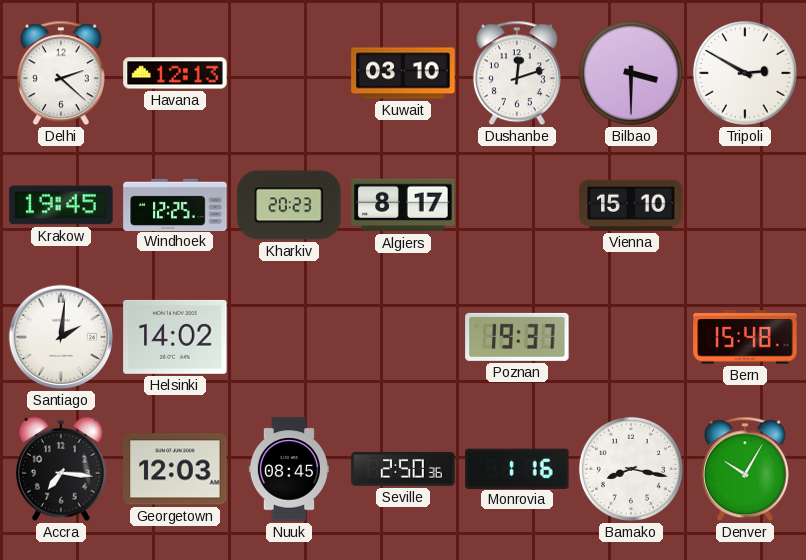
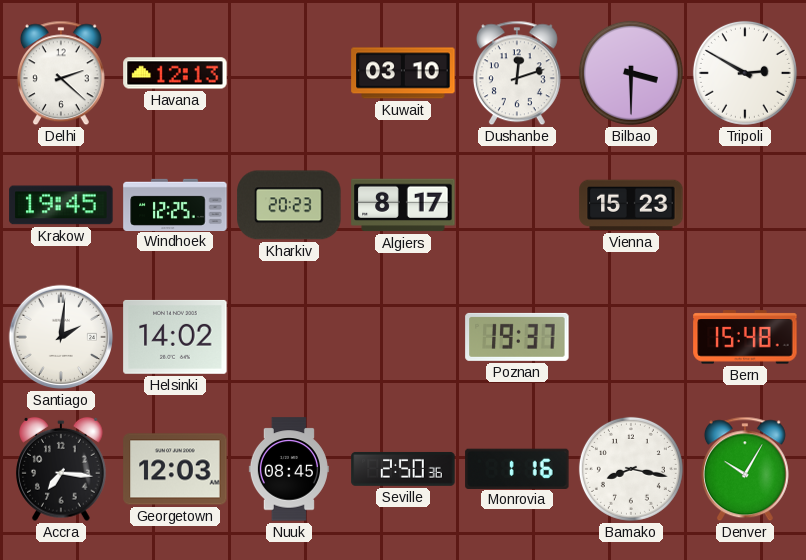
Vienna: 15:10 -> 15:23
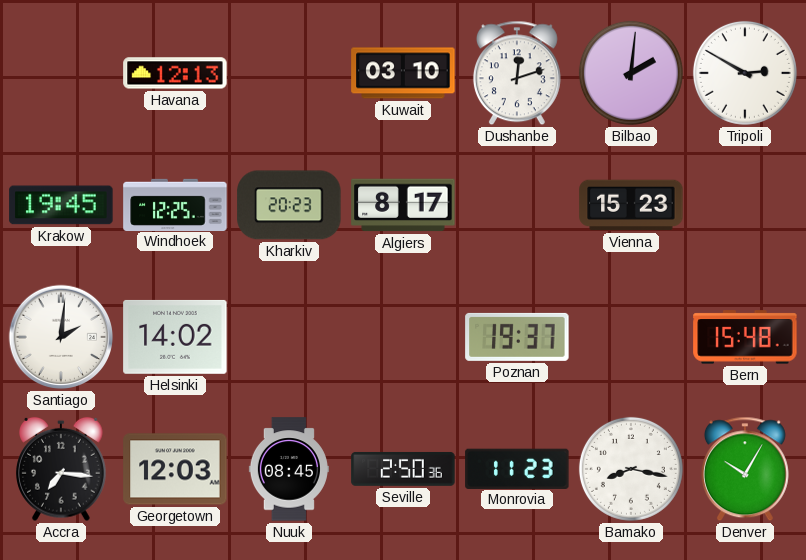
Delhi: 2:22 -> none
Bilbao: 3:30 -> 2:01
Monrovia: 1:16 -> 11:23
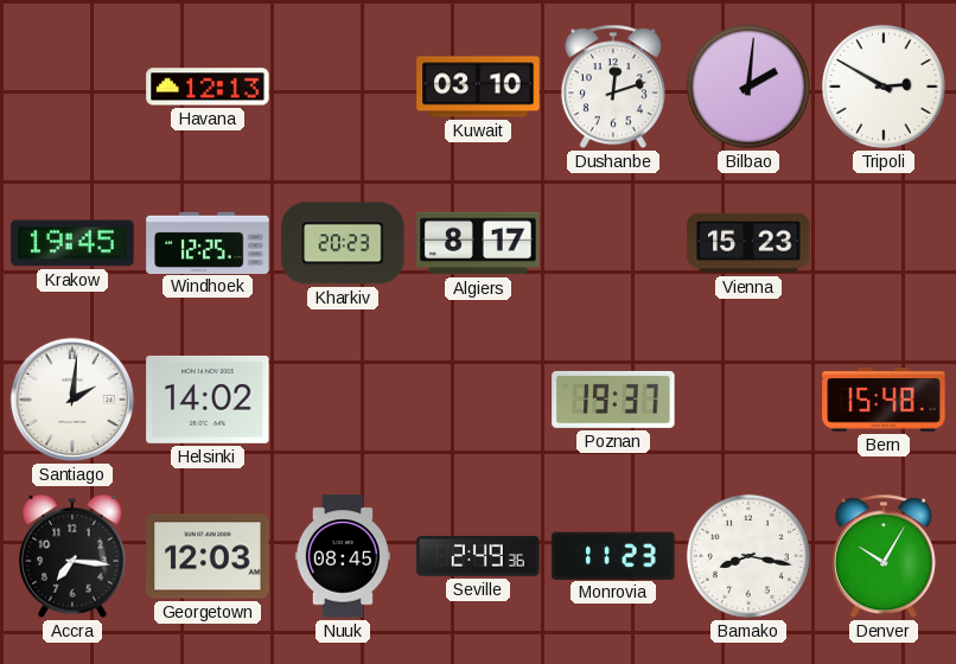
Seville: 2:50 -> 2:49
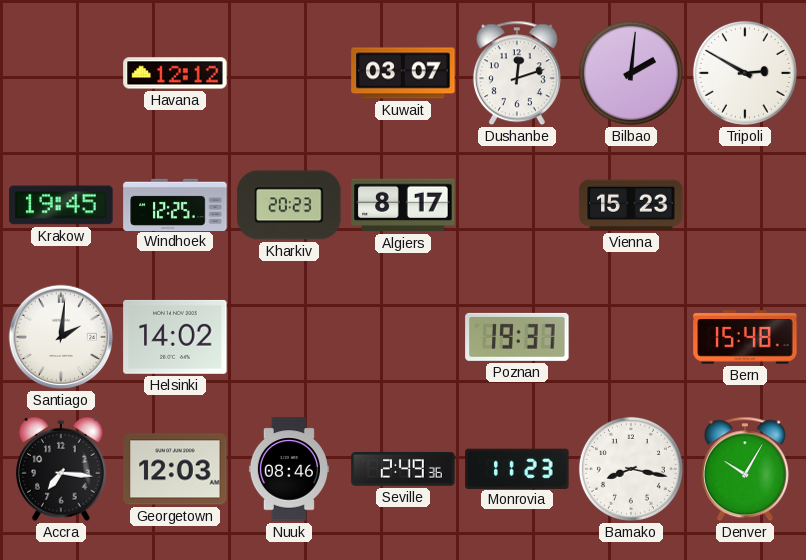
Havana: 12:13 -> 12:12
Kuwait: 03:10 -> 03:07
Nuuk: 08:45 -> 08:46
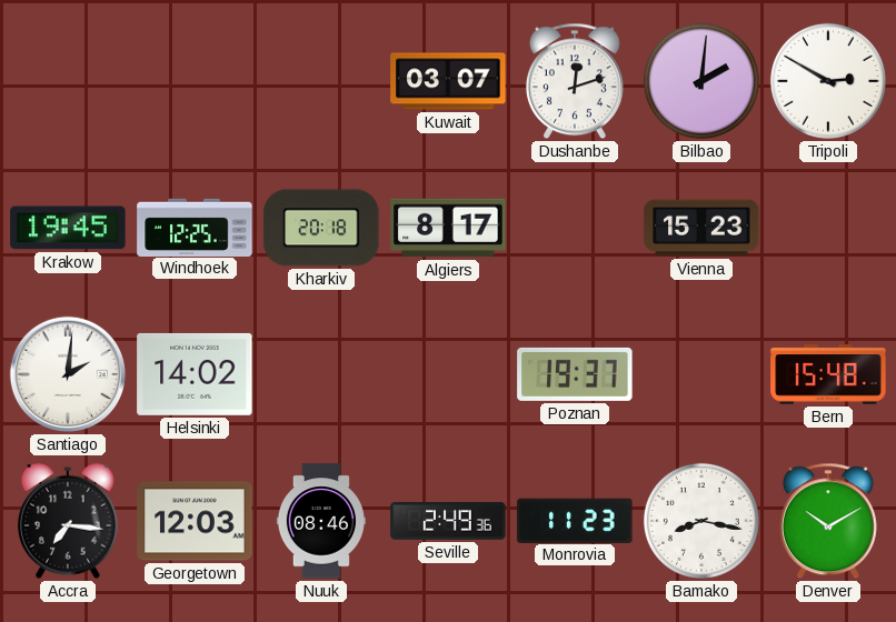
Havana: 12:12 -> none
Kharkiv: 20:23 -> 20:18
Denver: 10:05 -> 10:10
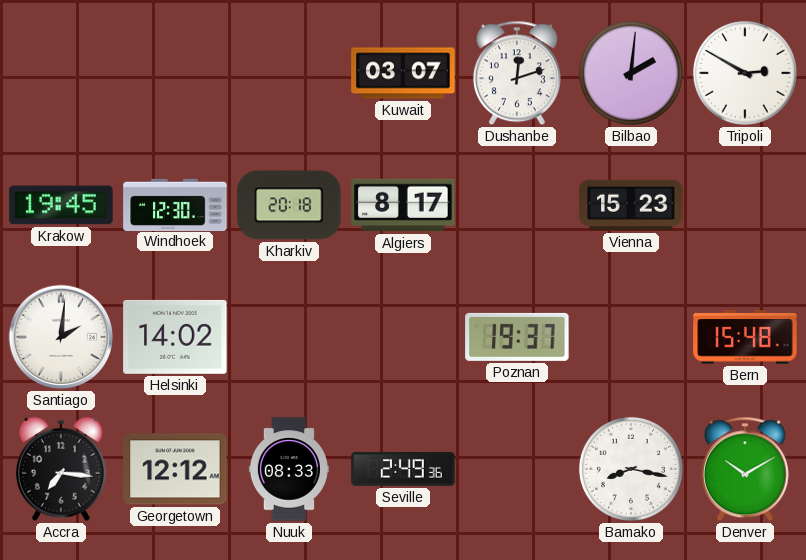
Windhoek: 12:25 -> 12:30
Georgetown: 12:03 -> 12:12
Nuuk: 08:46 -> 08:33
Monrovia: 11:23 -> none
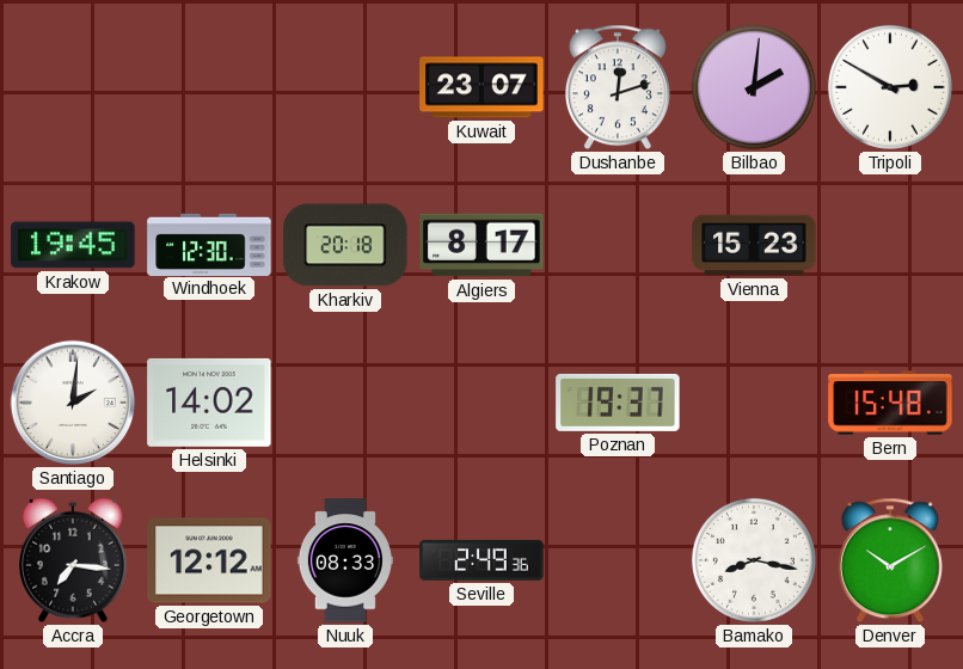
Kuwait: 03:07 -> 23:07
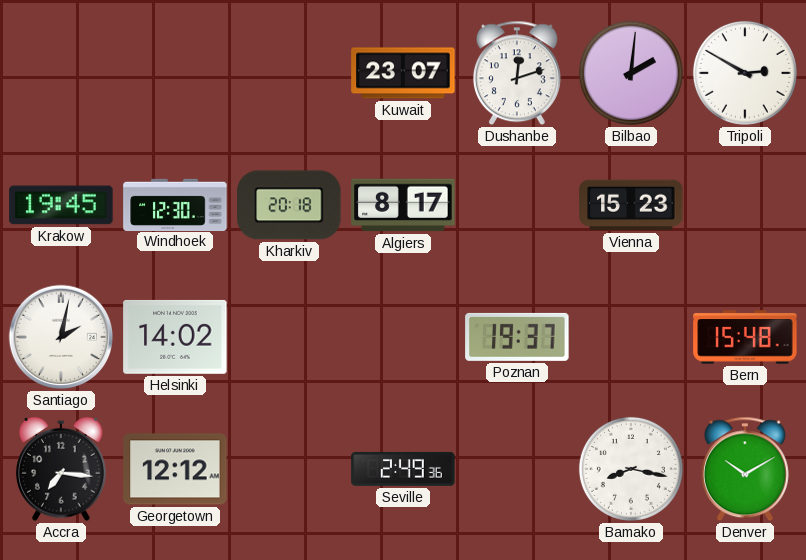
Santiago: 2:01 -> 2:02
Nuuk: 08:33 -> none
